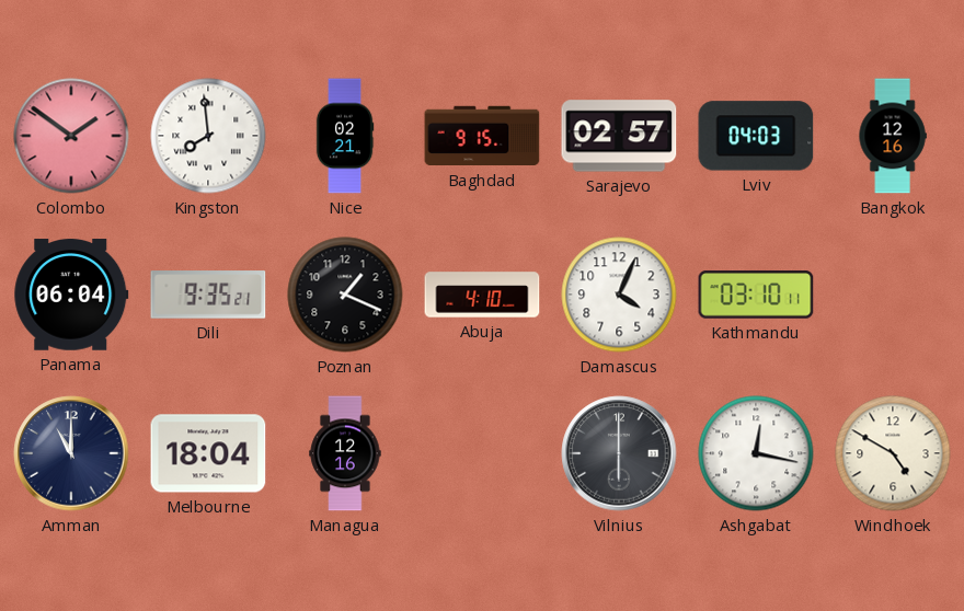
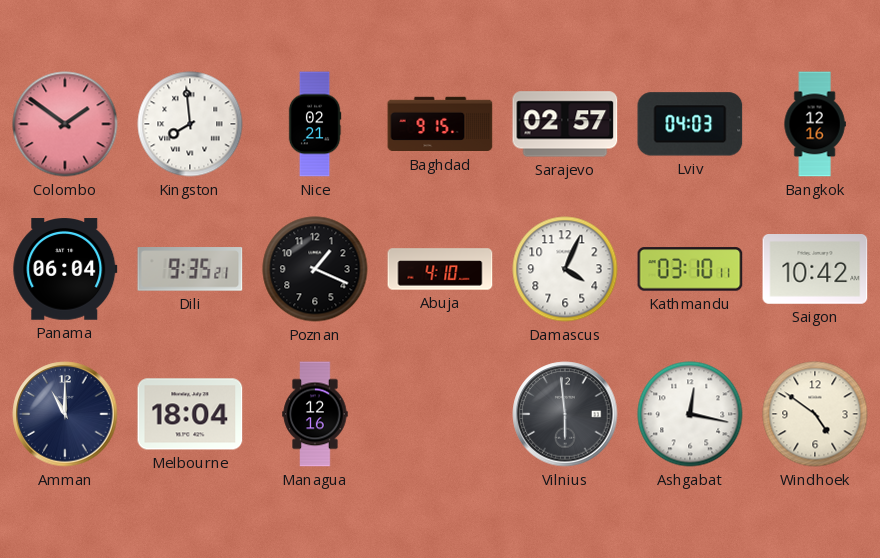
Saigon: none -> 10:42
Vilnius: 6:00 -> 5:59
Windhoek: 4:50 -> 4:51
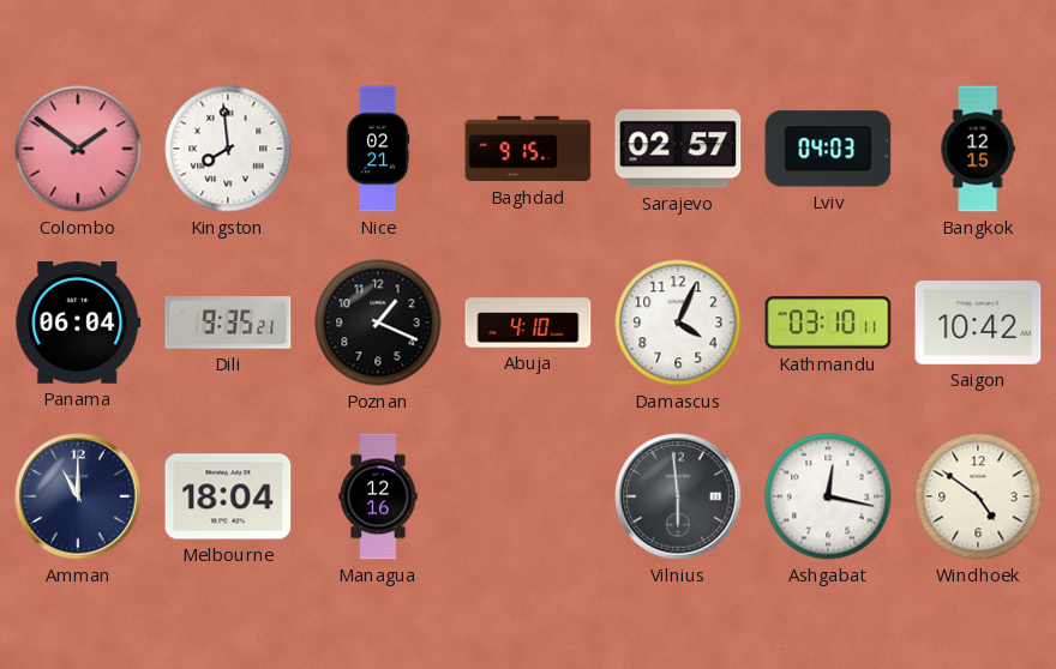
Bangkok: 12:16 -> 12:15
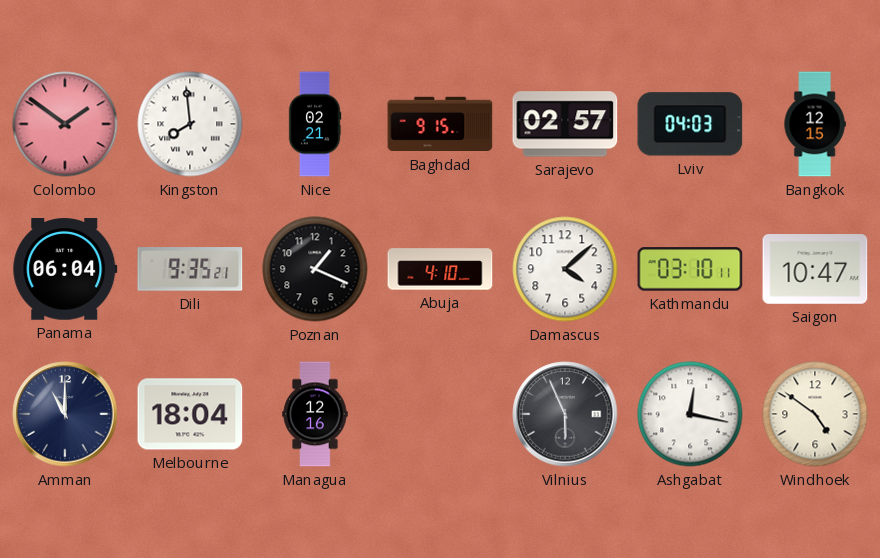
Damascus: 4:04 -> 4:08
Saigon: 10:42 -> 10:47
Vilnius: 5:59 -> 5:56
